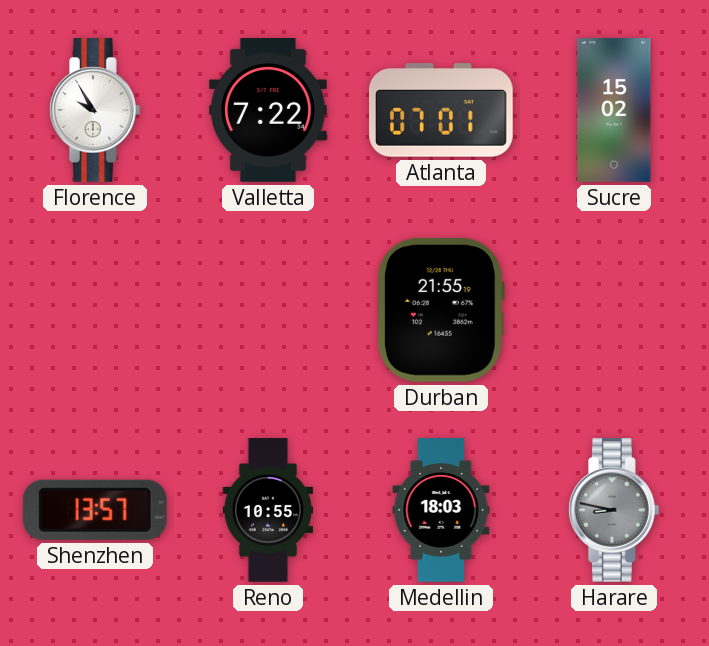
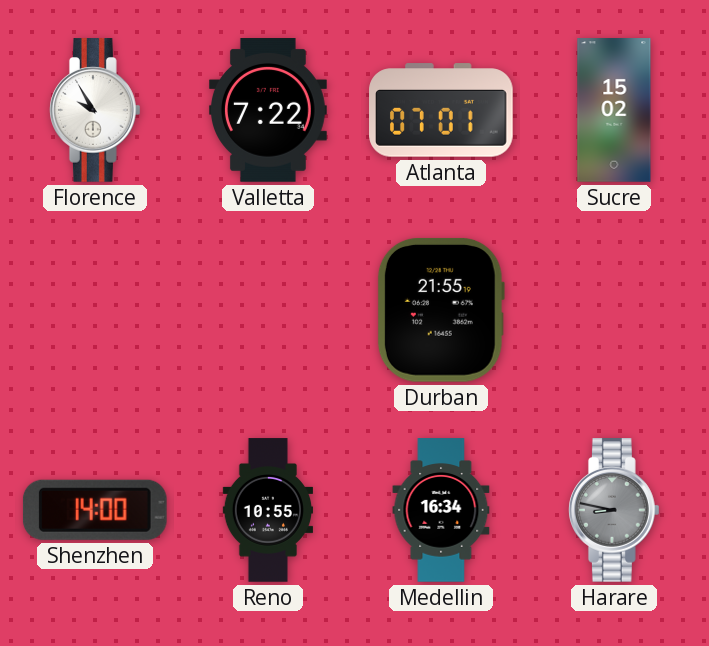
Shenzhen: 13:57 -> 14:00
Medellin: 18:03 -> 16:34
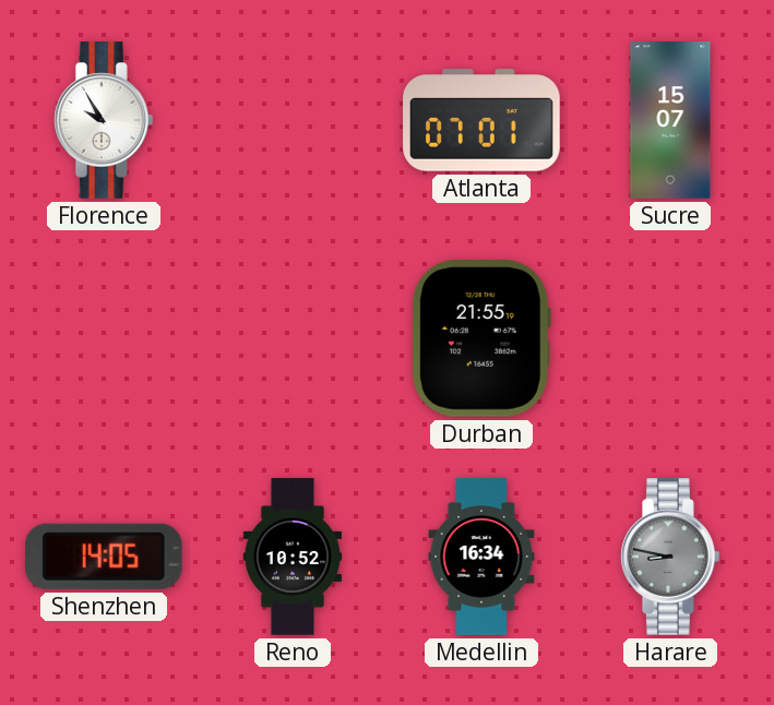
Valletta: 7:22 -> none
Sucre: 15:02 -> 15:07
Shenzhen: 14:00 -> 14:05
Reno: 10:55 -> 10:52
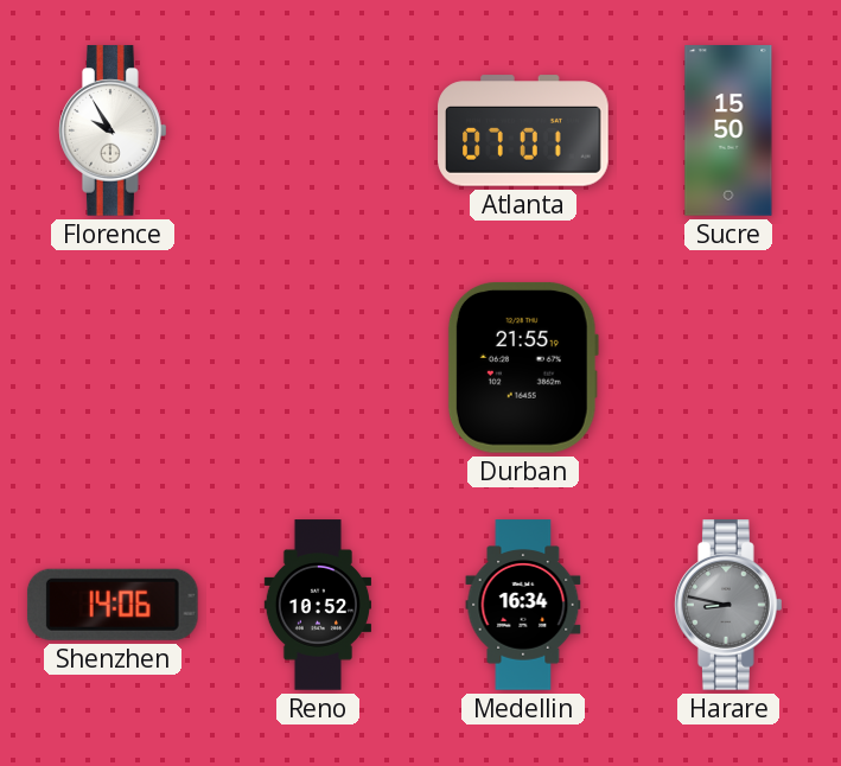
Sucre: 15:07 -> 15:50
Shenzhen: 14:05 -> 14:06
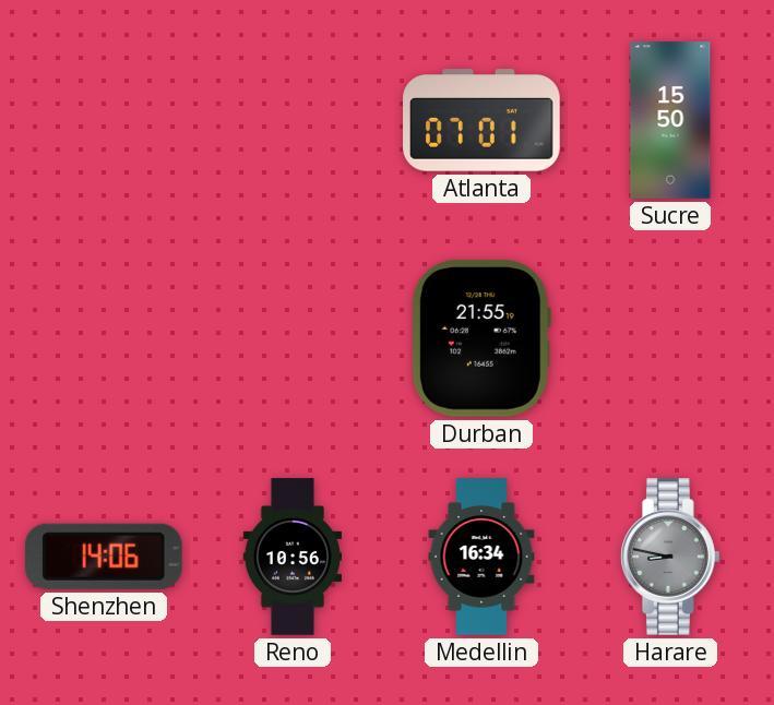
Florence: 9:55 -> none
Reno: 10:52 -> 10:56
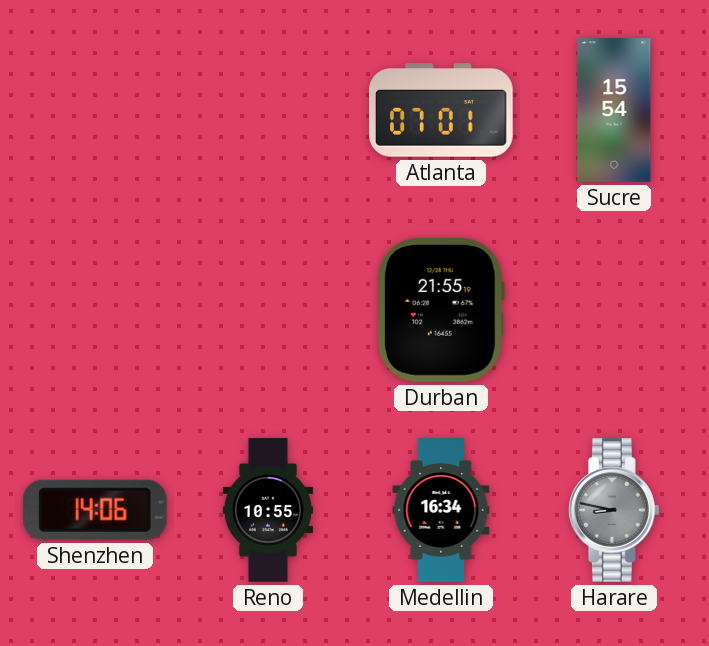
Sucre: 15:50 -> 15:54
Reno: 10:56 -> 10:55
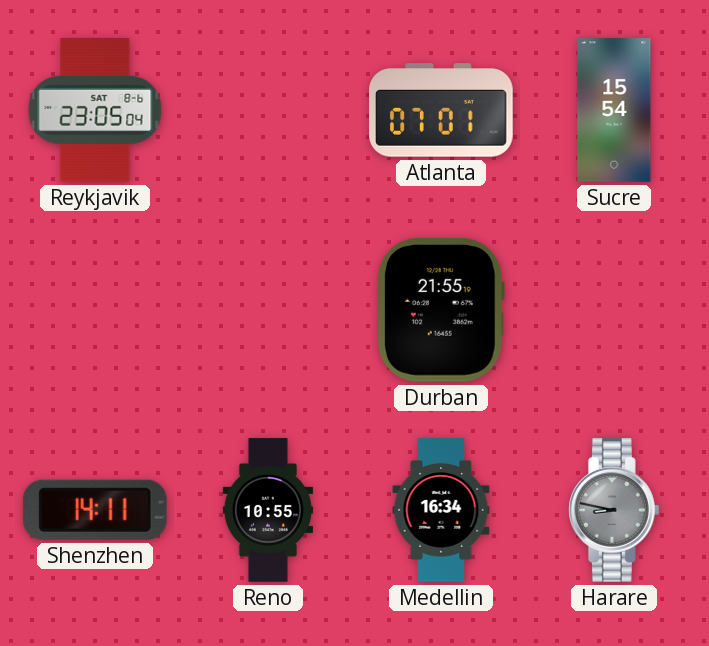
Reykjavik: none -> 23:05
Shenzhen: 14:06 -> 14:11
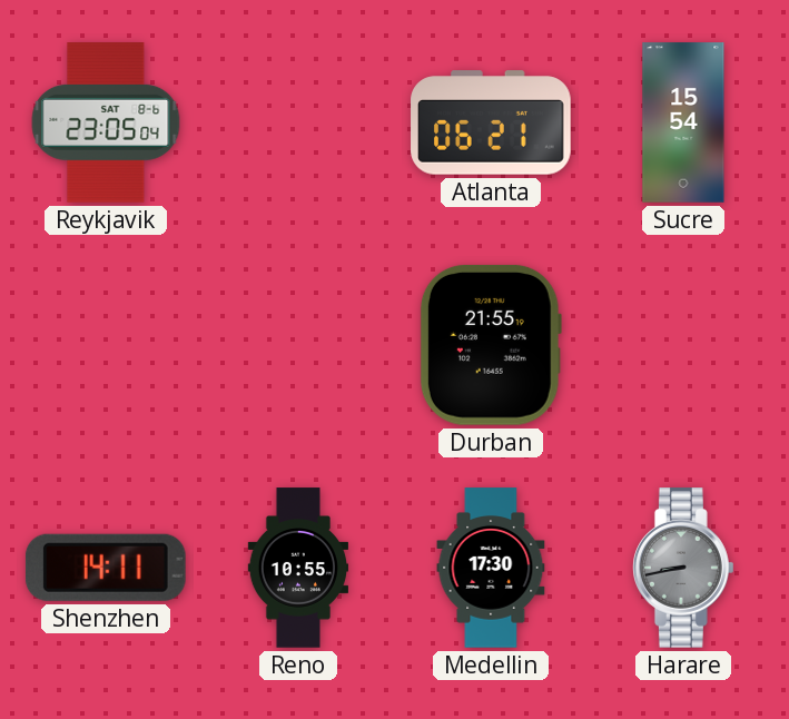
Atlanta: 07:01 -> 06:21
Medellin: 16:34 -> 17:30
Harare: 8:47 -> 8:43
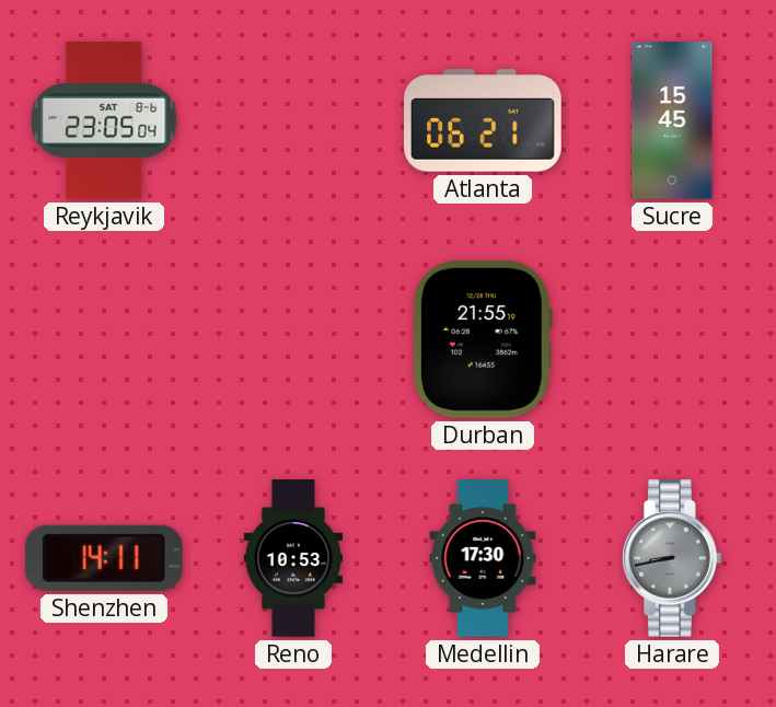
Sucre: 15:54 -> 15:45
Reno: 10:55 -> 10:53
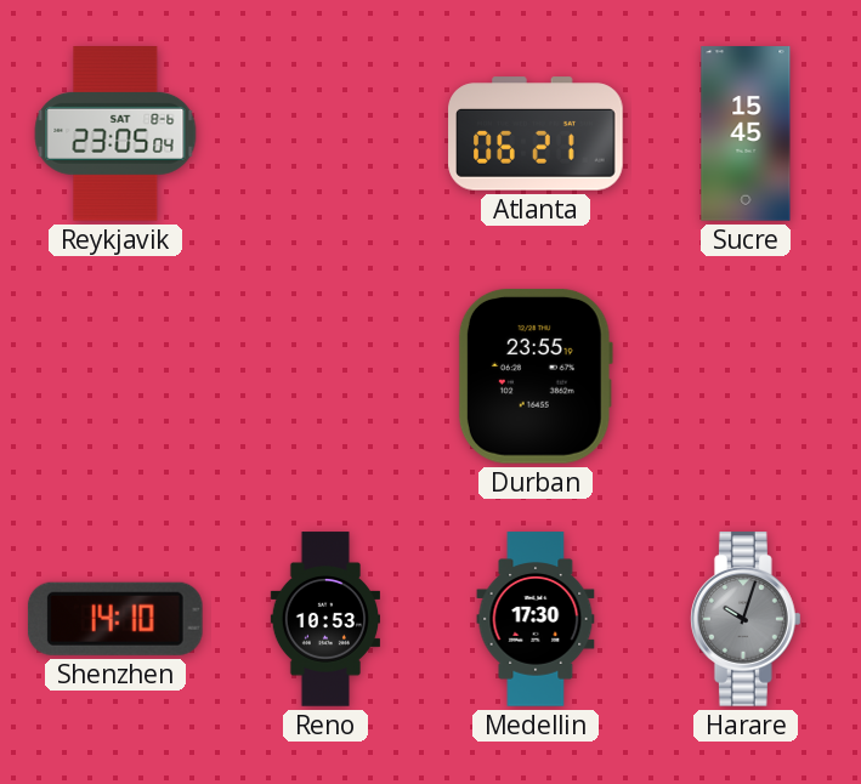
Durban: 21:55 -> 23:55
Shenzhen: 14:11 -> 14:10
Harare: 8:43 -> 10:03
